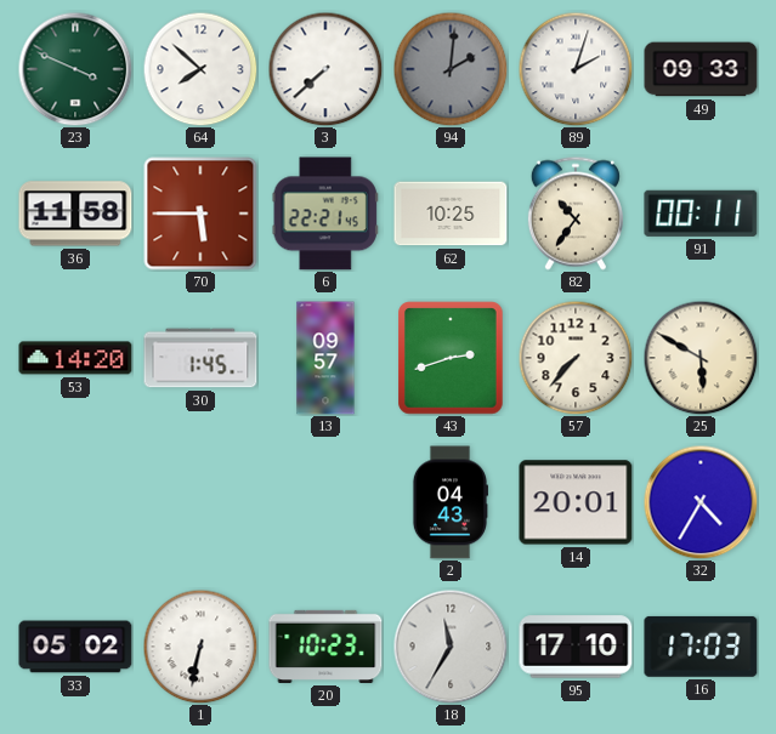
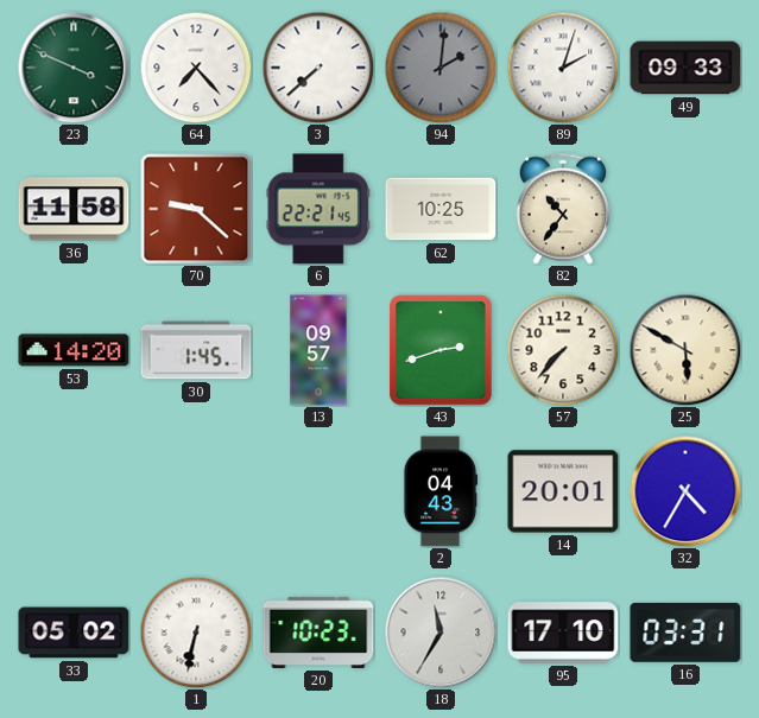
64: 7:52 -> 7:23
70: 5:45 -> 9:22
91: 00:11 -> none
16: 17:03 -> 03:31
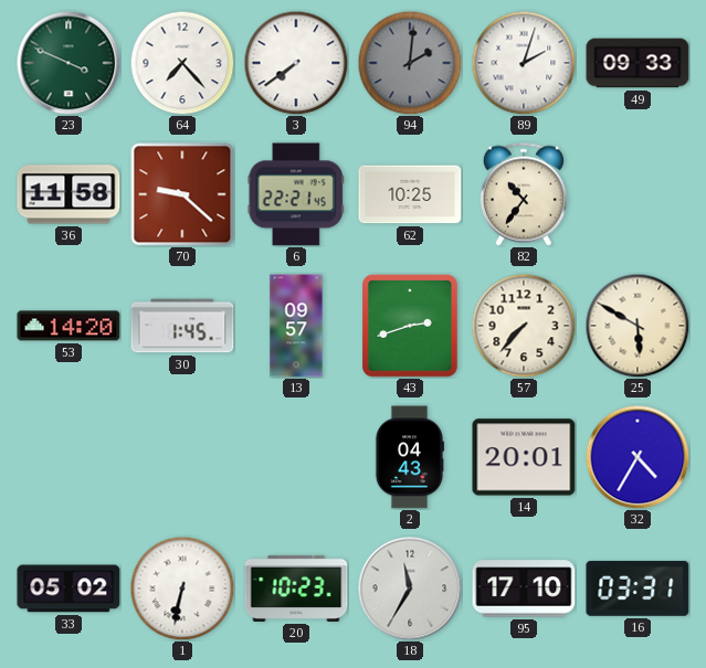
3: 7:38 -> 7:39
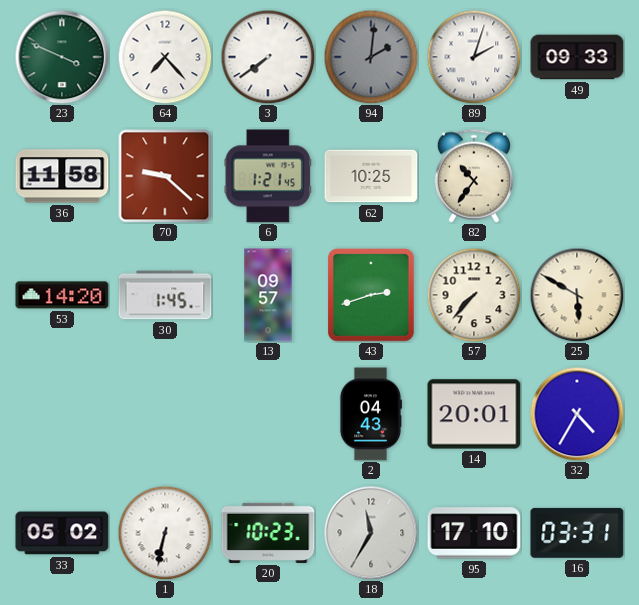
6: 22:21 -> 1:21
